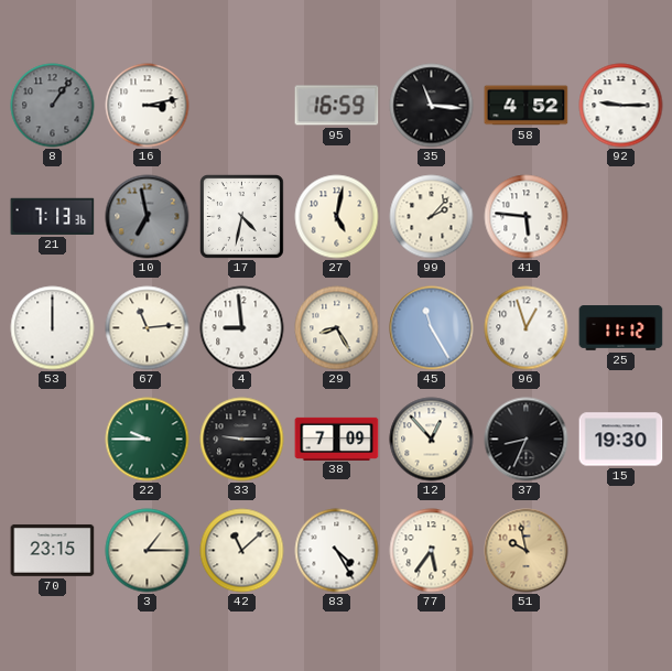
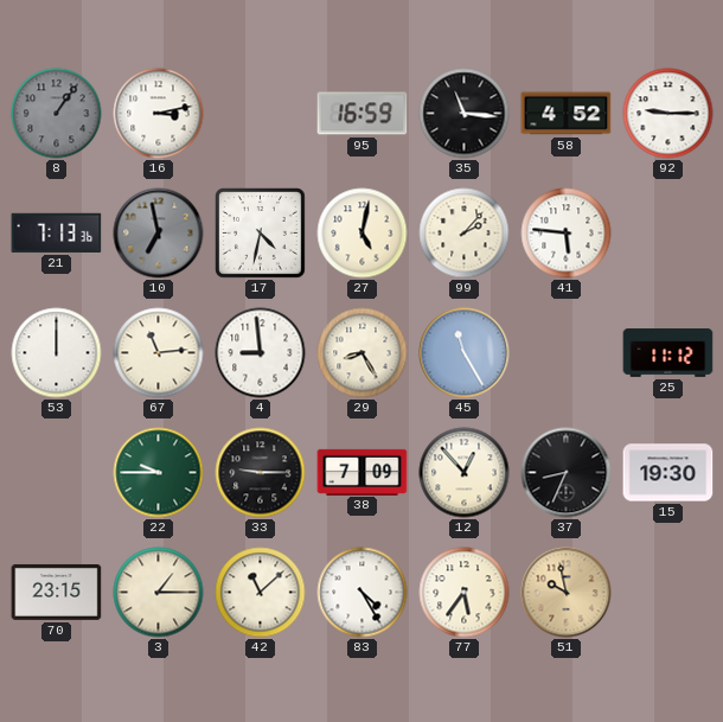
96: 12:57 -> none
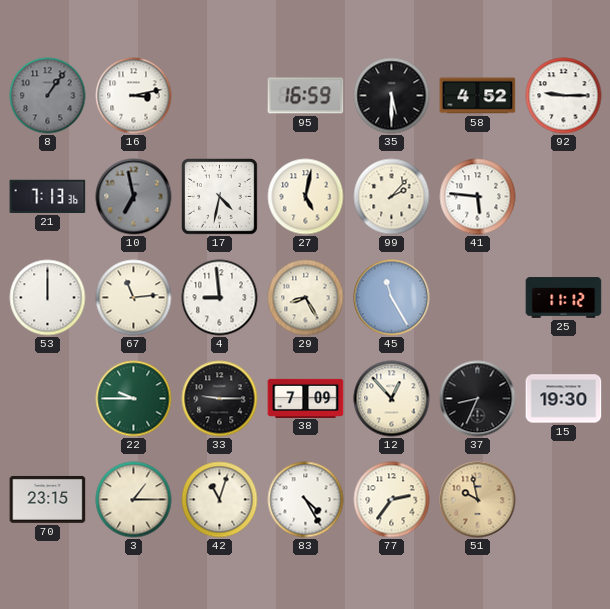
35: 11:16 -> 5:30
42: 11:08 -> 11:03
77: 5:36 -> 2:36
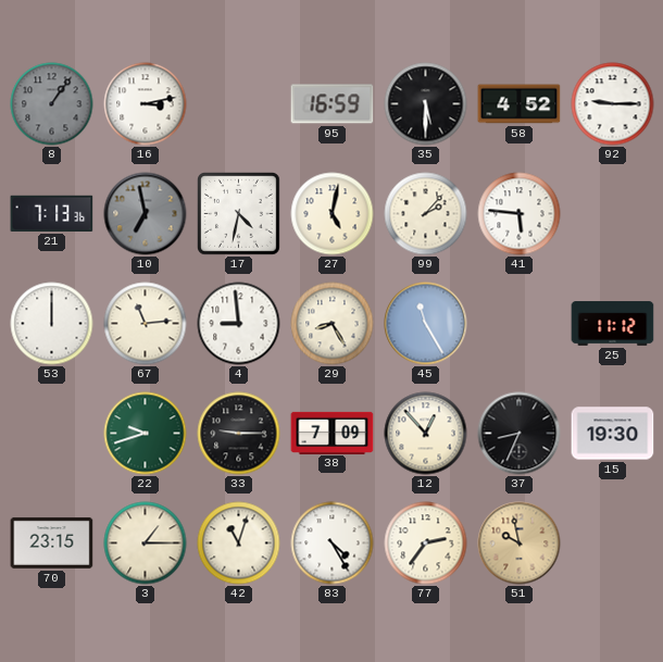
22: 9:45 -> 9:42
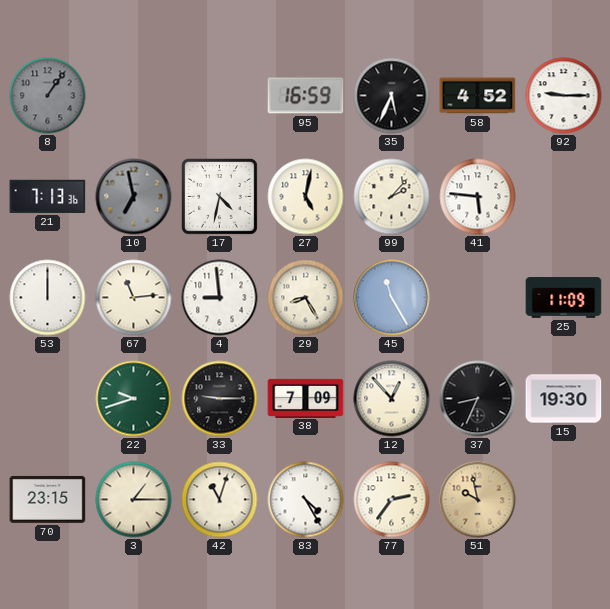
16: 3:13 -> none
35: 5:30 -> 5:34
25: 11:12 -> 11:09
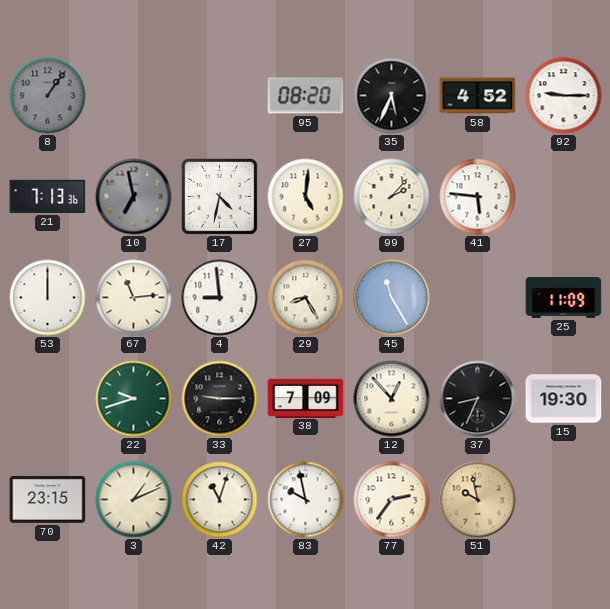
95: 16:59 -> 08:20
27: 5:02 -> 5:01
3: 1:15 -> 1:11
83: 4:25 -> 9:58
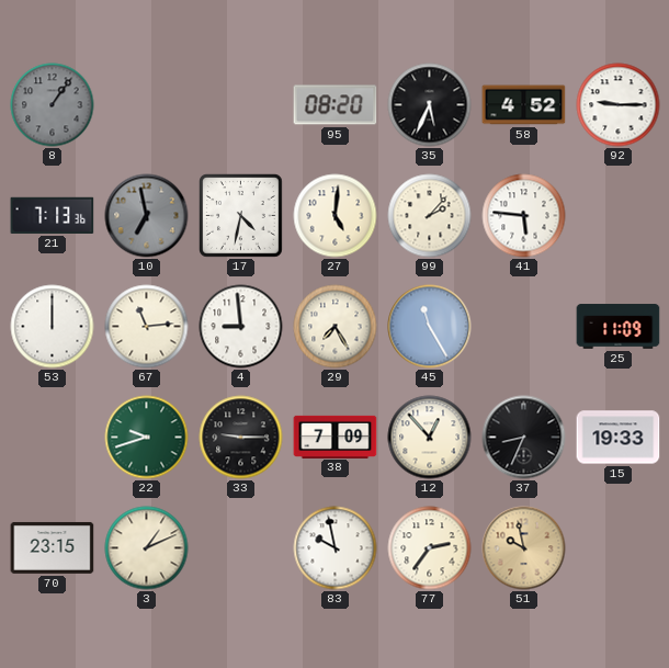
29: 8:25 -> 7:25
15: 19:30 -> 19:33
42: 11:03 -> none
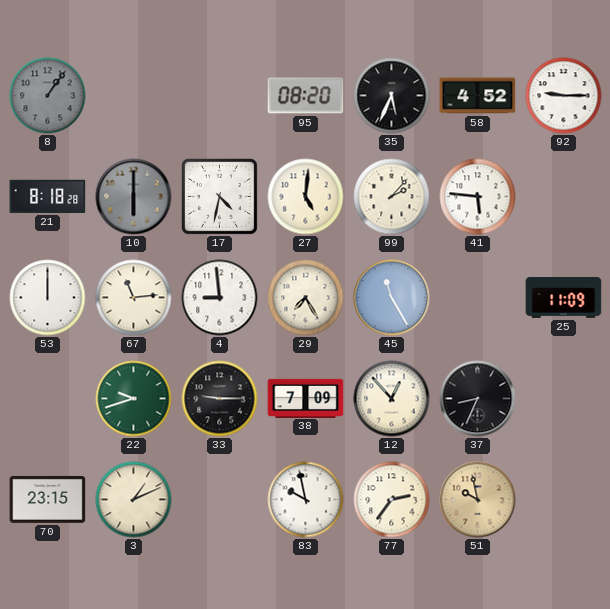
21: 7:13 -> 8:18
10: 6:58 -> 6:00
15: 19:33 -> none
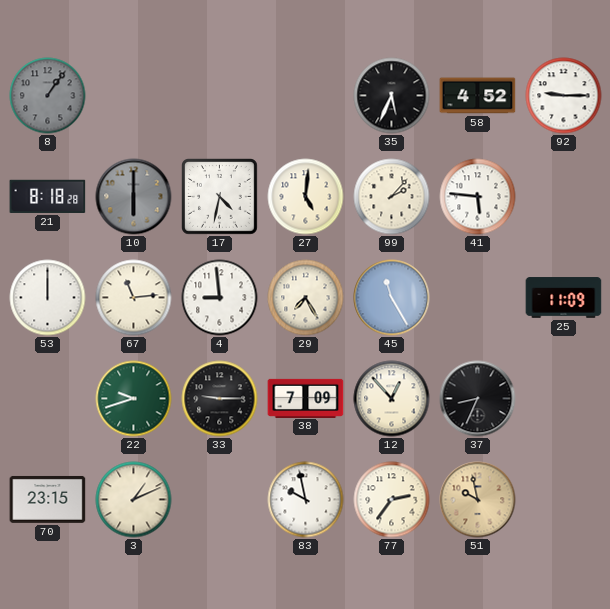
95: 08:20 -> none
